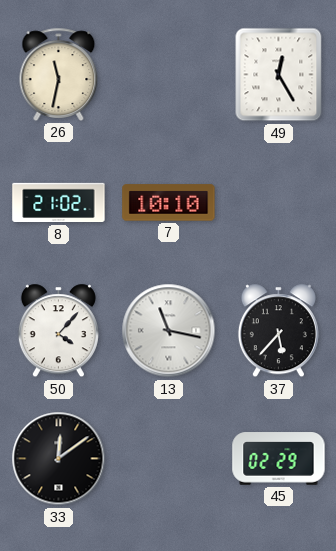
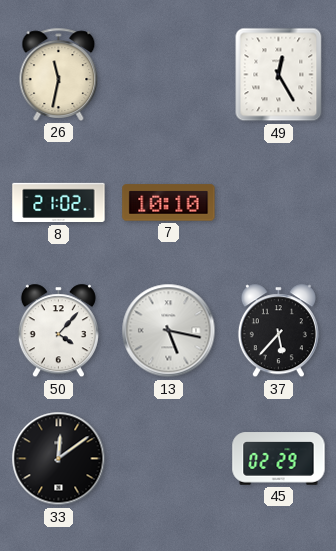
13: 11:17 -> 5:17
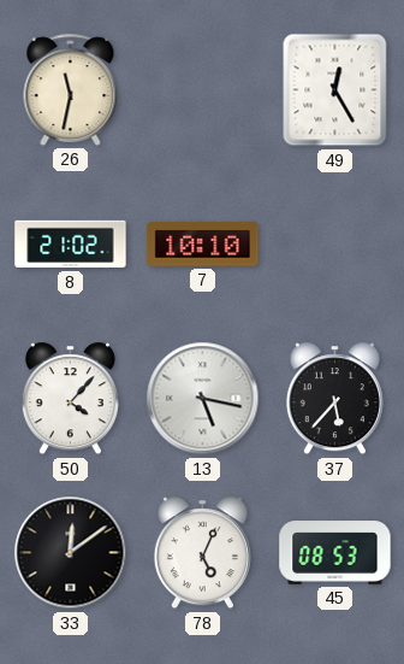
78: none -> 5:04
45: 02:29 -> 08:53
